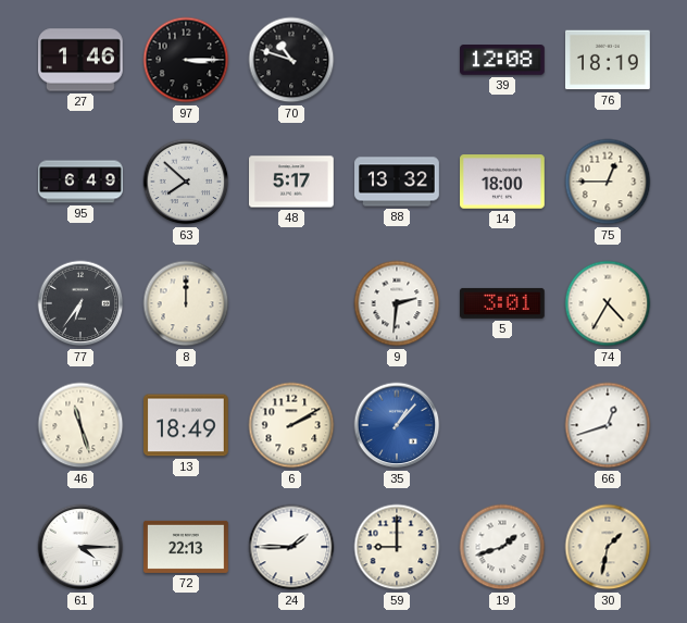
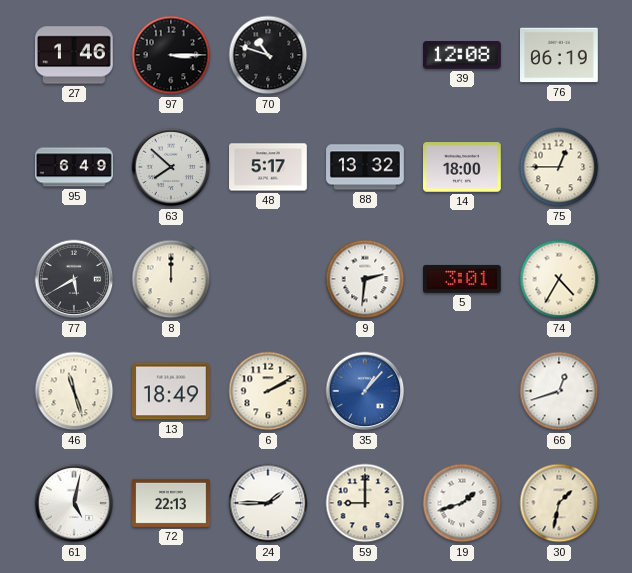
76: 18:19 -> 06:19
77: 6:36 -> 5:40
61: 4:15 -> 5:02
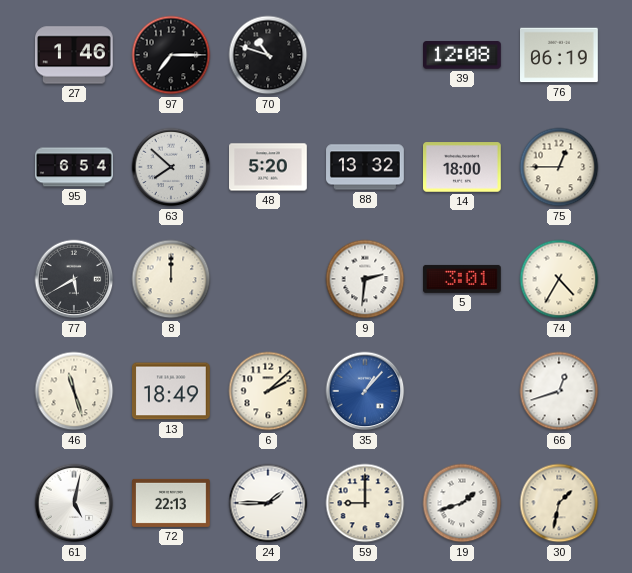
97: 3:15 -> 7:15
95: 6:49 -> 6:54
48: 5:17 -> 5:20
6: 2:10 -> 2:08
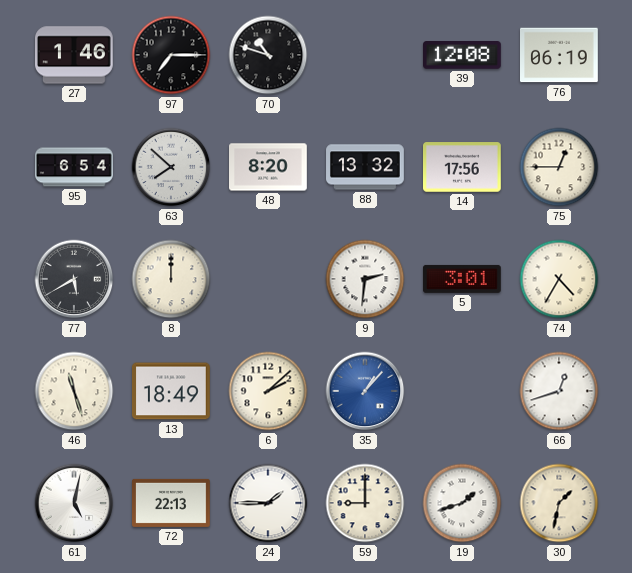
48: 5:20 -> 8:20
14: 18:00 -> 17:56
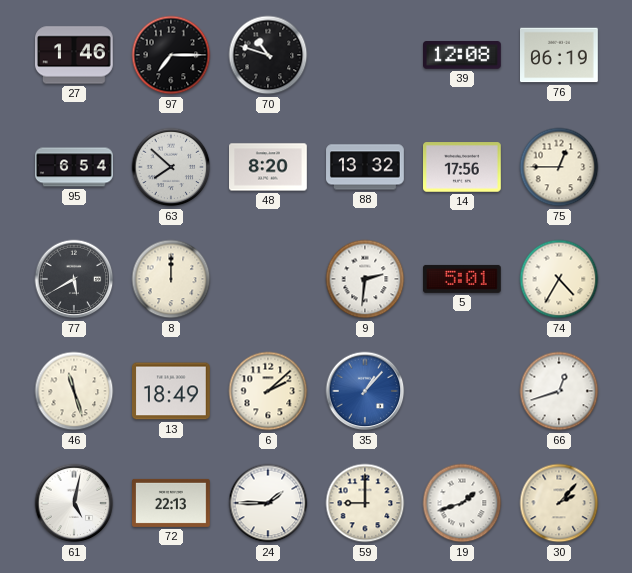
5: 3:01 -> 5:01
30: 1:32 -> 2:07
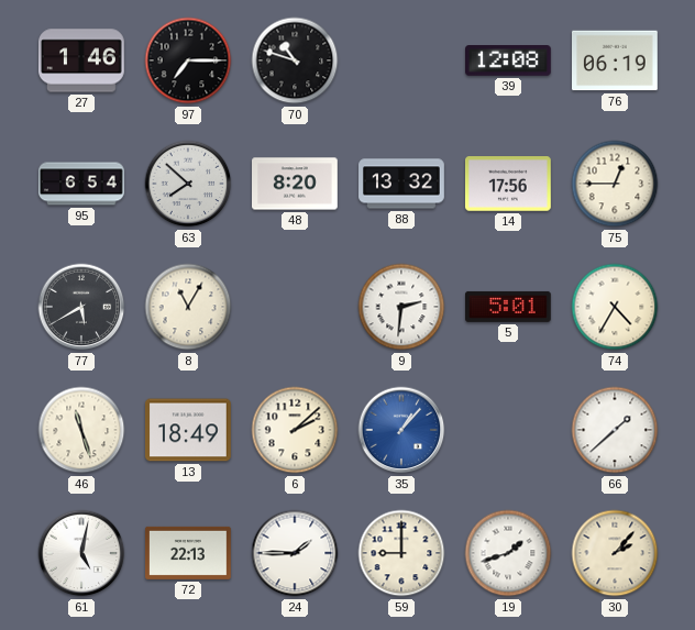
8: 12:00 -> 11:05
66: 12:42 -> 1:38
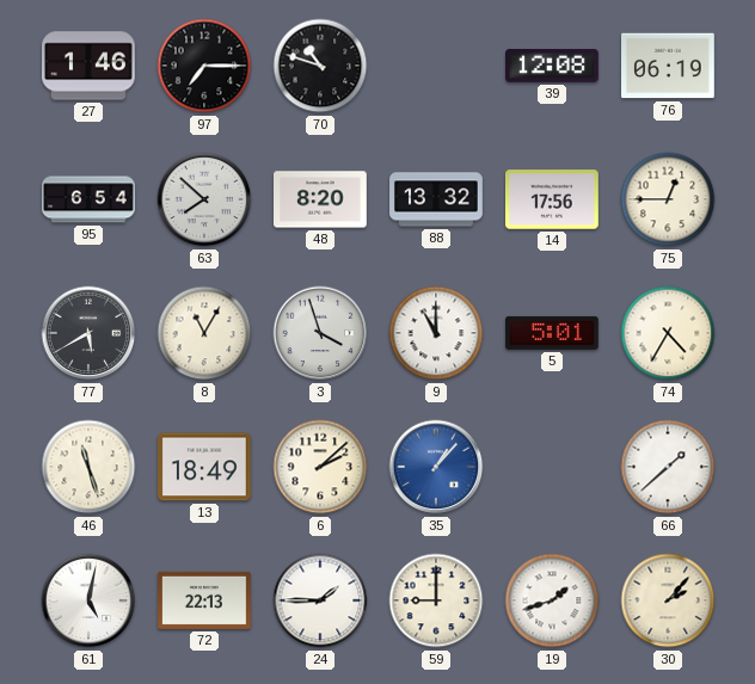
3: none -> 3:57
9: 2:31 -> 11:00
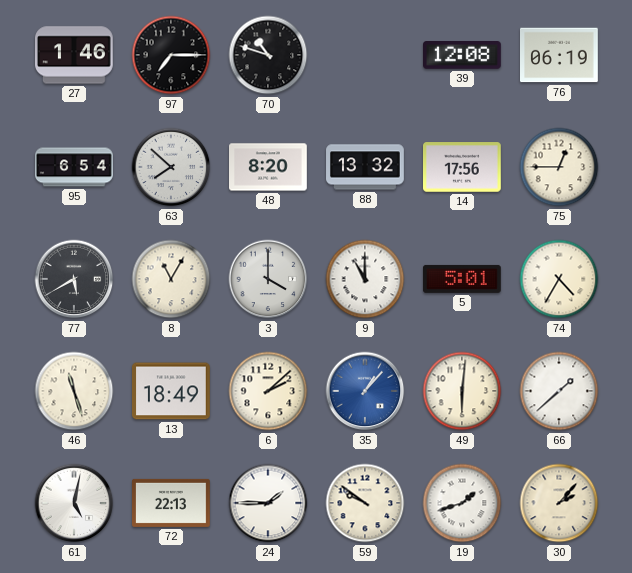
3: 3:57 -> 4:00
49: none -> 6:01
59: 9:00 -> 9:51
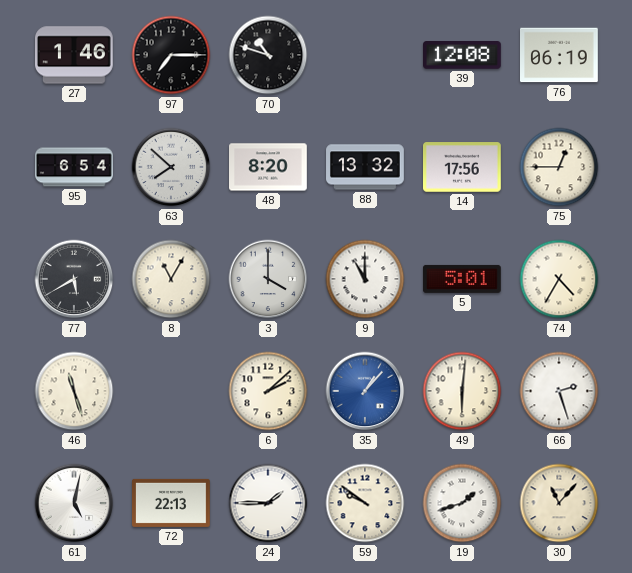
13: 18:49 -> none
66: 1:38 -> 2:27
30: 2:07 -> 11:07
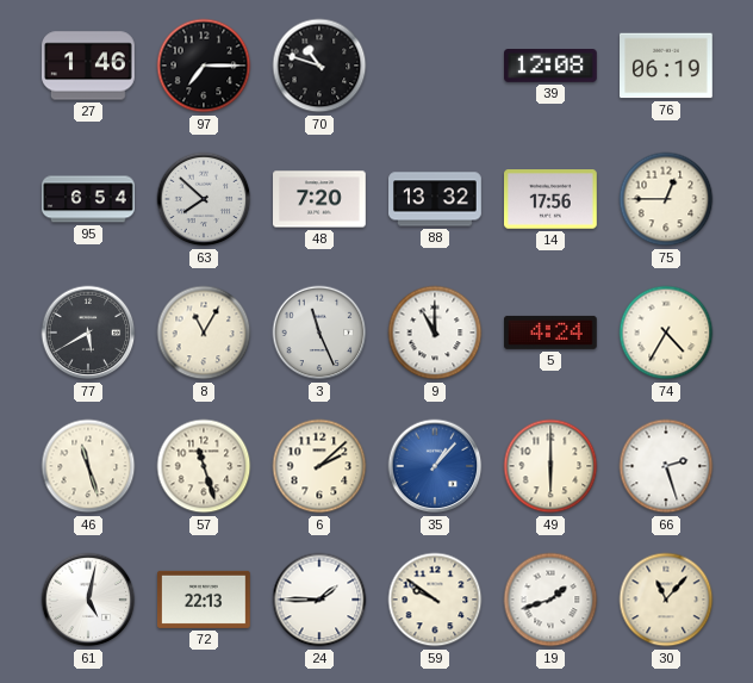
48: 8:20 -> 7:20
3: 4:00 -> 11:26
5: 5:01 -> 4:24
57: none -> 11:27
49: 6:01 -> 6:00
